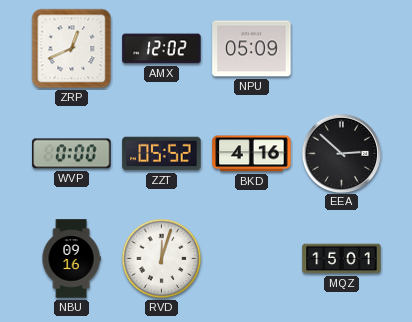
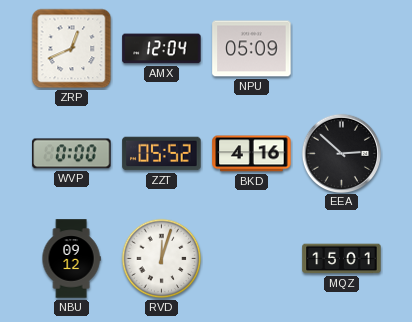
AMX: 12:02 -> 12:04
NBU: 09:16 -> 09:12
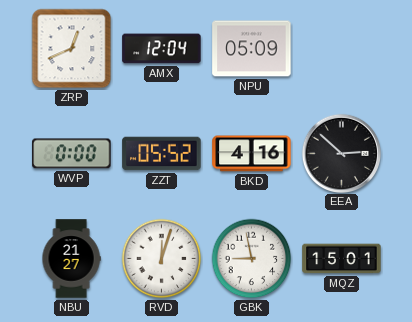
NBU: 09:12 -> 21:27
GBK: none -> 8:58
